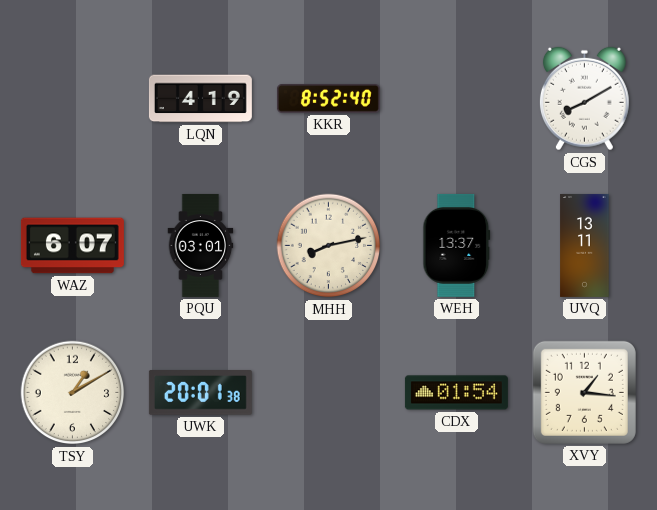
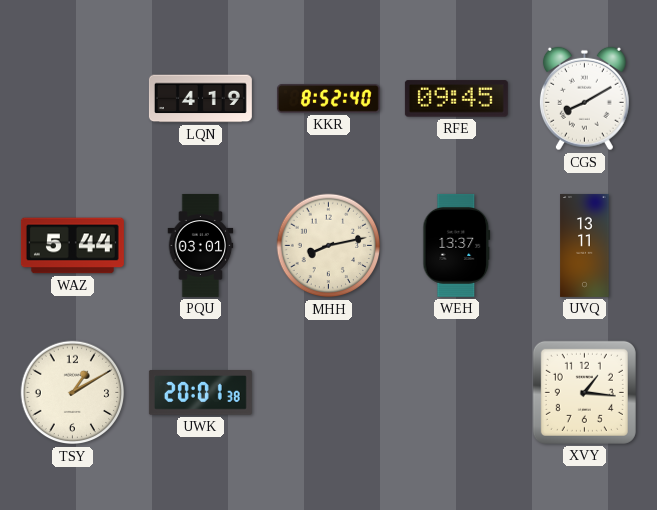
RFE: none -> 09:45
WAZ: 6:07 -> 5:44
CDX: 01:54 -> none
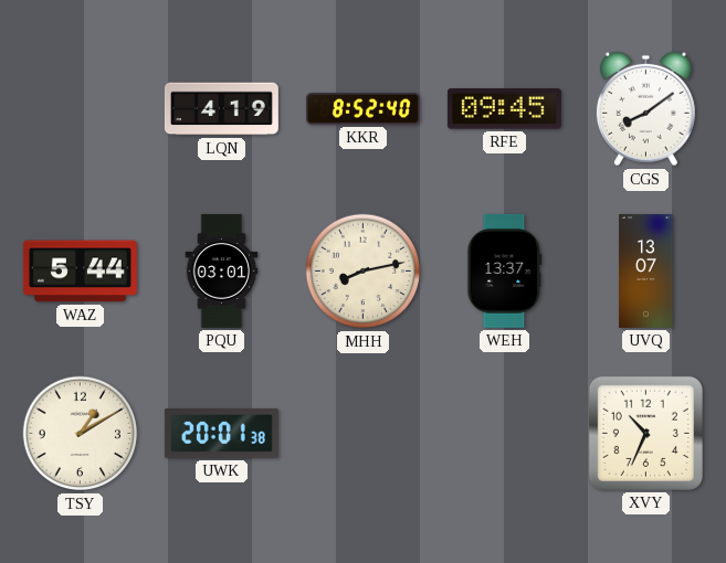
CGS: 8:10 -> 8:09
UVQ: 13:11 -> 13:07
XVY: 1:16 -> 10:34
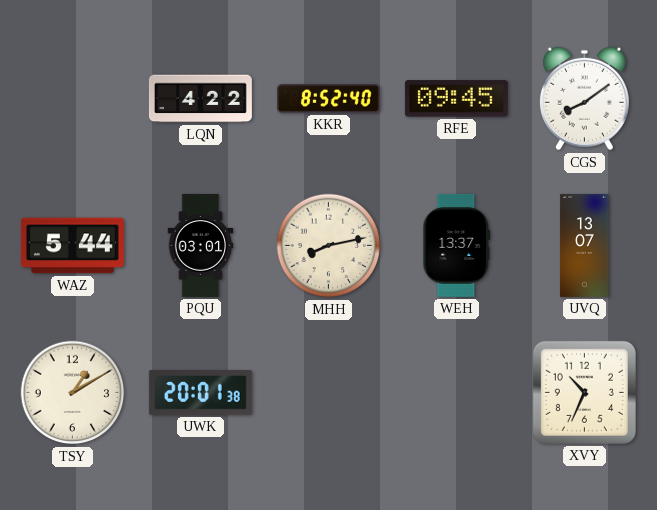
LQN: 4:19 -> 4:22
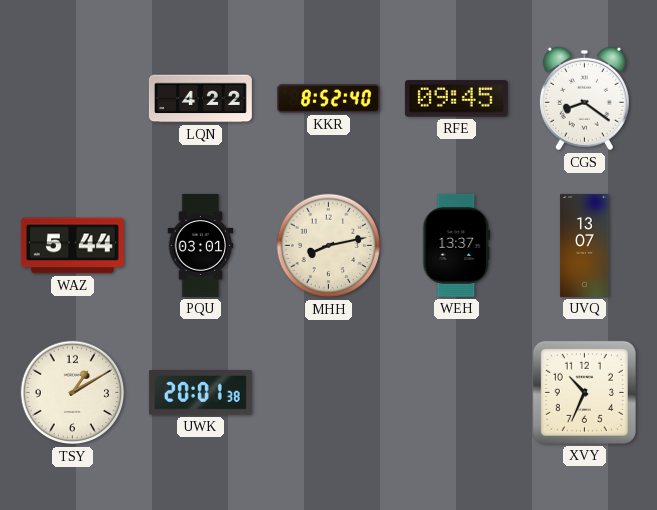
CGS: 8:09 -> 8:21
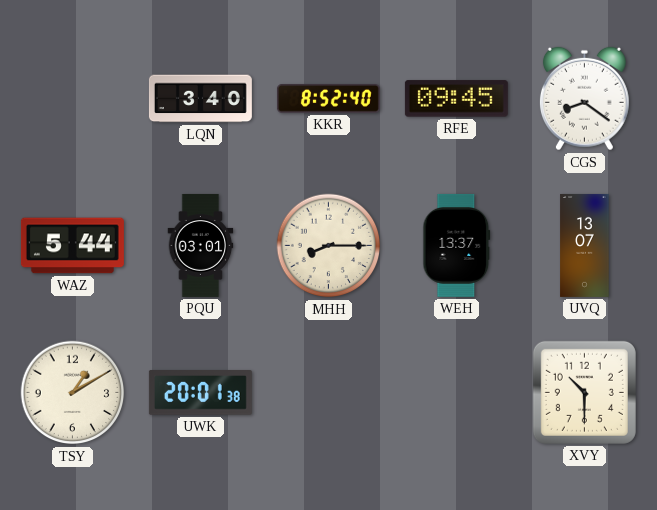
LQN: 4:22 -> 3:40
MHH: 8:13 -> 8:15
XVY: 10:34 -> 10:30
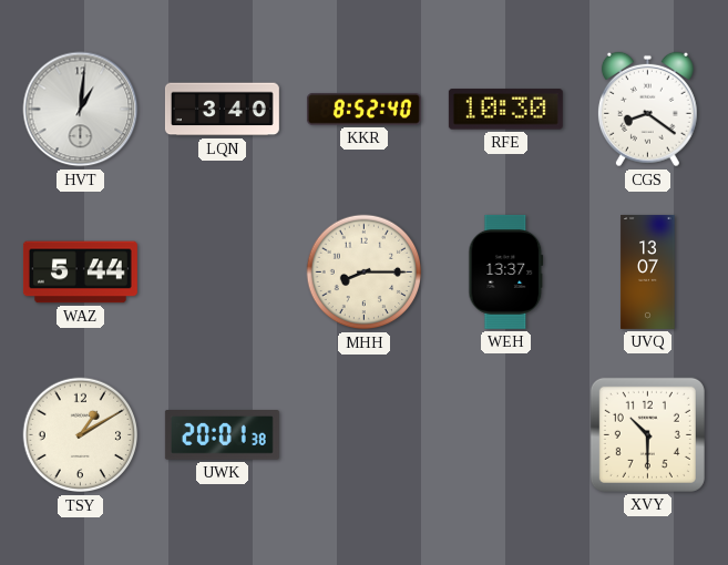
HVT: none -> 1:01
RFE: 09:45 -> 10:30
PQU: 03:01 -> none
